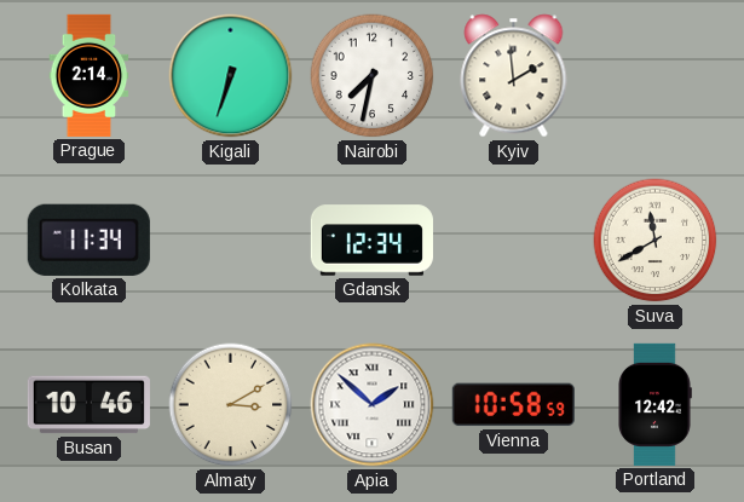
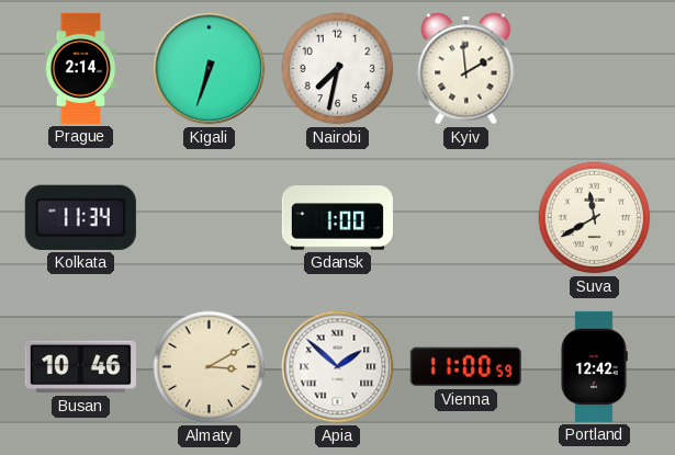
Gdansk: 12:34 -> 1:00
Vienna: 10:58 -> 11:00
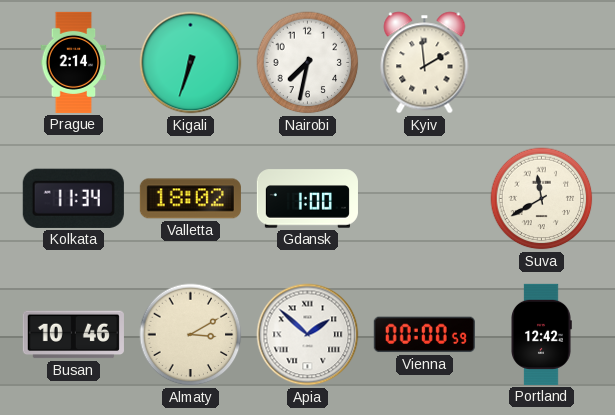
Valletta: none -> 18:02
Vienna: 11:00 -> 00:00
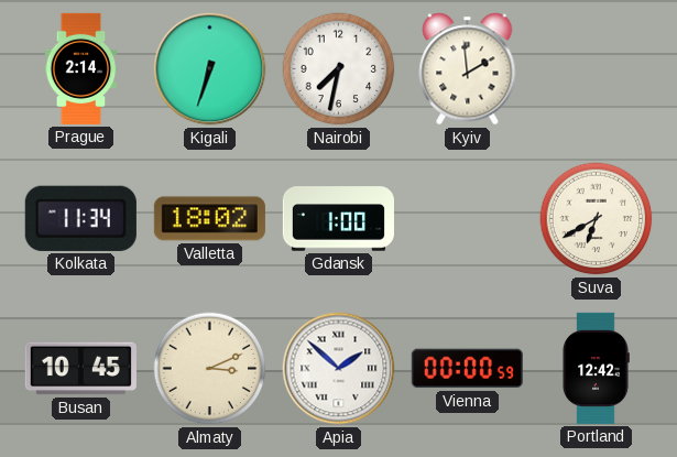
Suva: 11:40 -> 6:40
Busan: 10:46 -> 10:45
Almaty: 3:10 -> 3:11
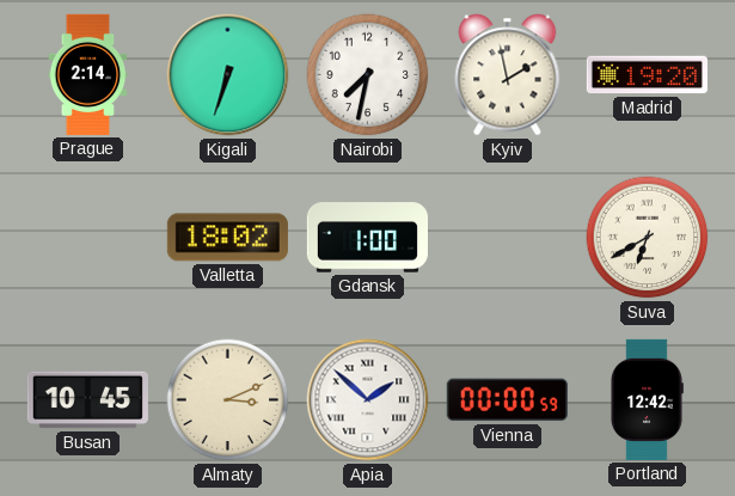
Kyiv: 1:59 -> 1:58
Madrid: none -> 19:20
Kolkata: 11:34 -> none
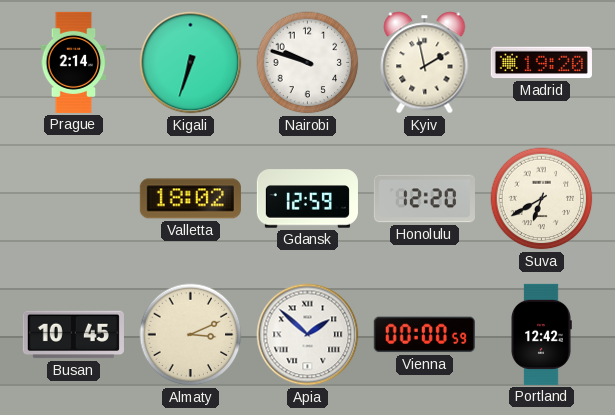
Nairobi: 7:32 -> 9:48
Gdansk: 1:00 -> 12:59
Honolulu: none -> 12:20
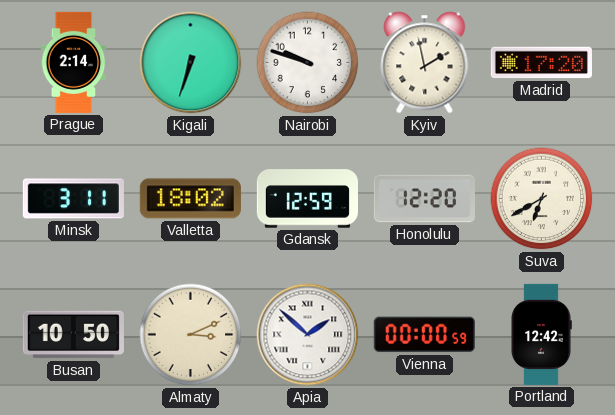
Madrid: 19:20 -> 17:20
Minsk: none -> 3:11
Busan: 10:45 -> 10:50
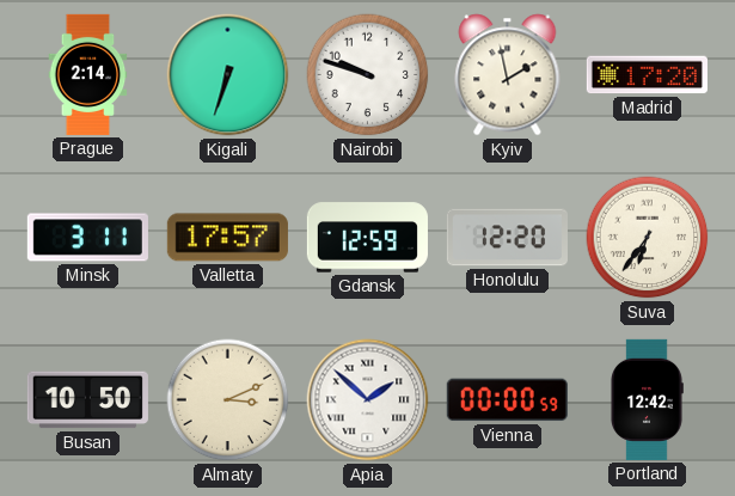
Valletta: 18:02 -> 17:57
Suva: 6:40 -> 6:36
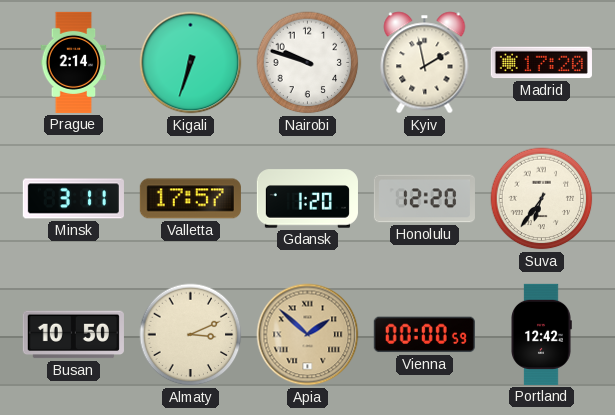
Gdansk: 12:59 -> 1:20
Apia dial: white -> champagne
